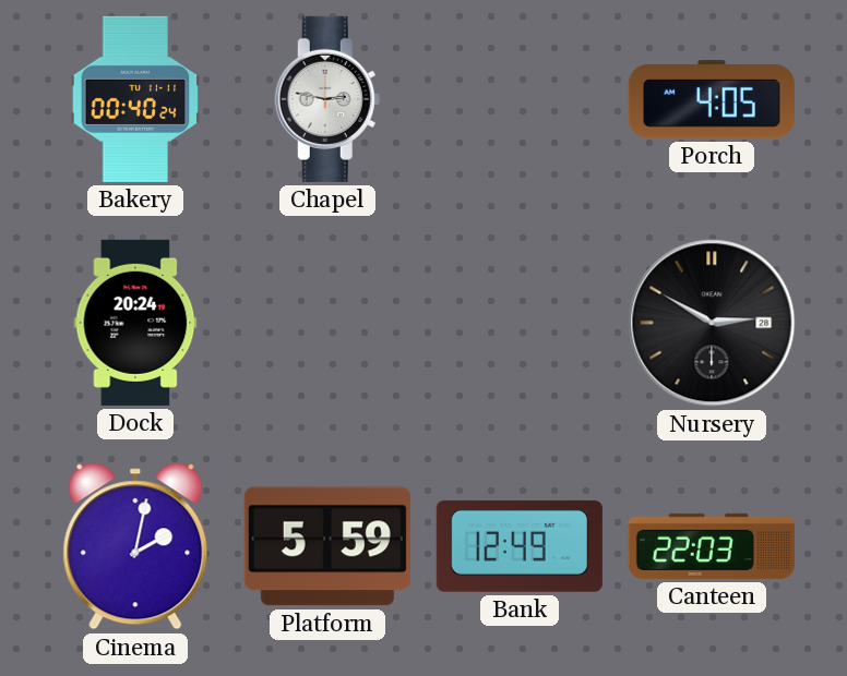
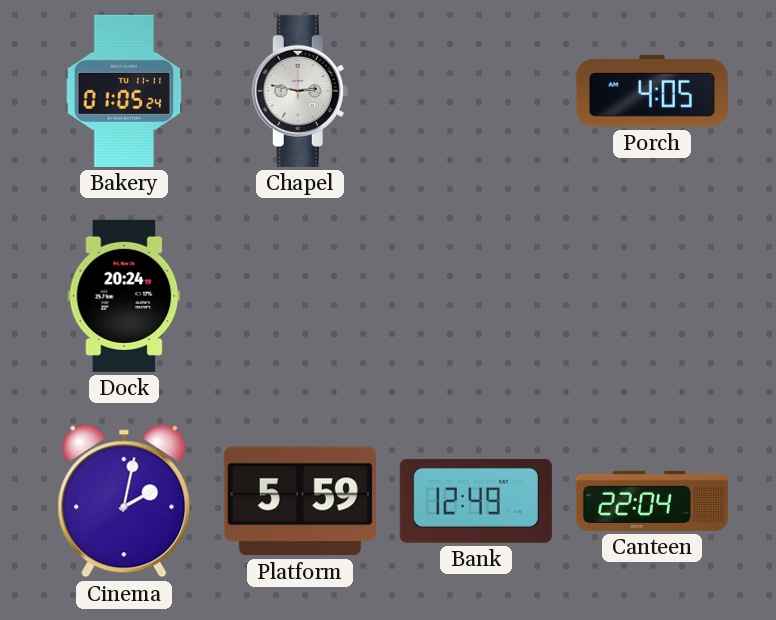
Bakery: 00:40 -> 01:05
Nursery: 2:50 -> none
Canteen: 22:03 -> 22:04
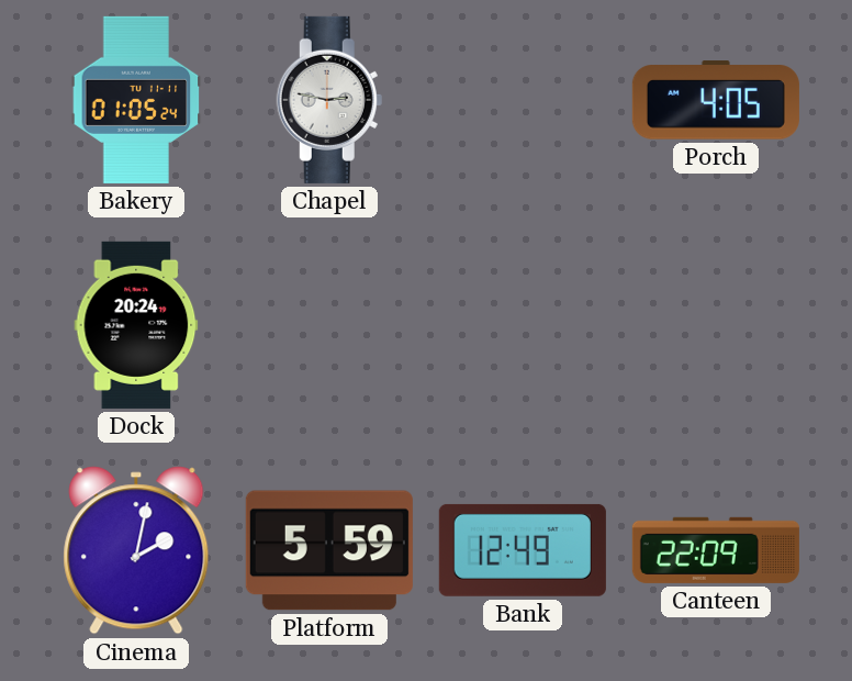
Canteen: 22:04 -> 22:09
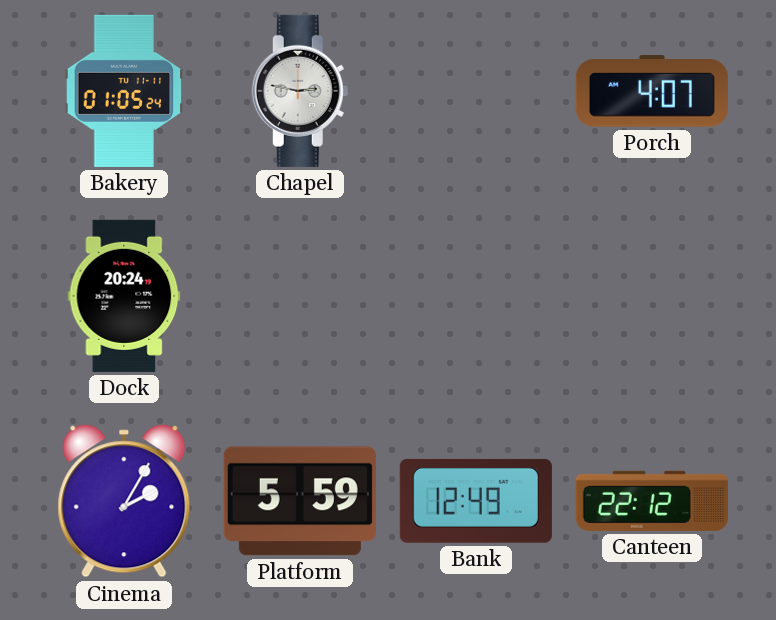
Porch: 4:05 -> 4:07
Cinema: 2:02 -> 2:05
Canteen: 22:09 -> 22:12
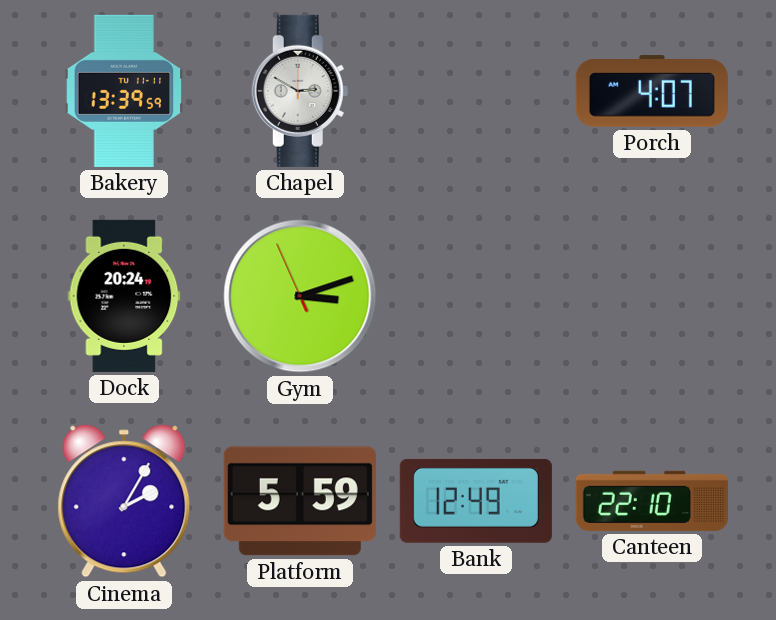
Bakery: 01:05 -> 13:39
Chapel: 2:47 -> 2:50
Gym: none -> 3:11
Canteen: 22:12 -> 22:10
